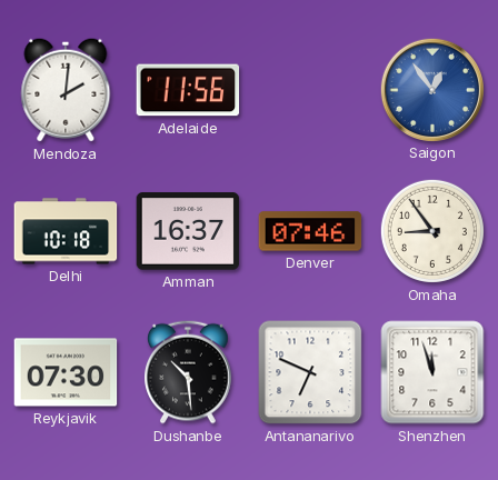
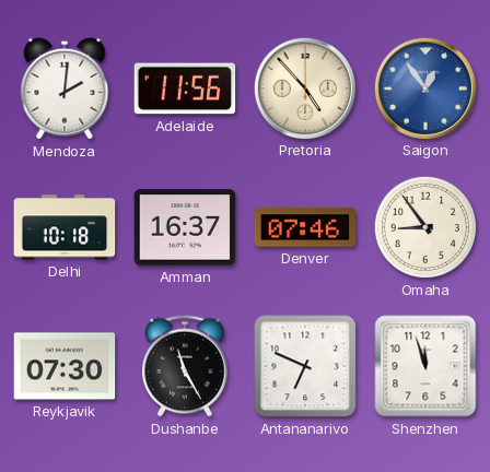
Pretoria: none -> 4:53
Dushanbe: 10:29 -> 11:25
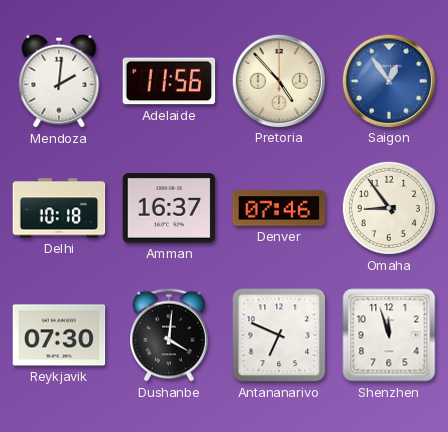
Dushanbe: 11:25 -> 4:01
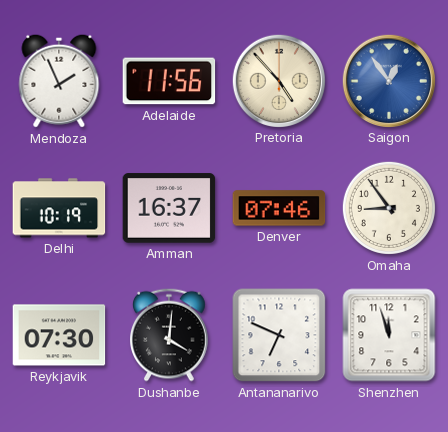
Mendoza: 2:01 -> 1:56
Delhi: 10:18 -> 10:19
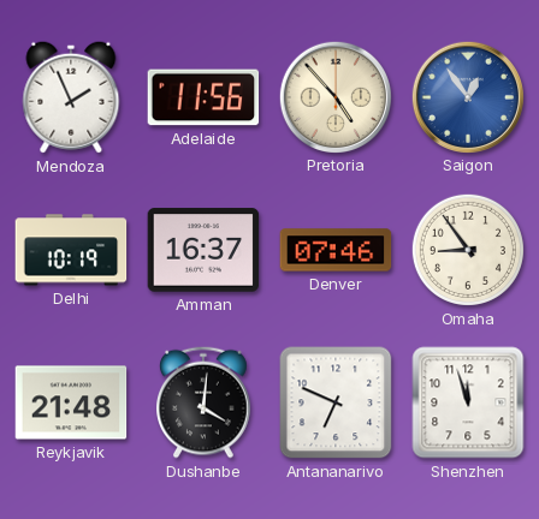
Reykjavik: 07:30 -> 21:48
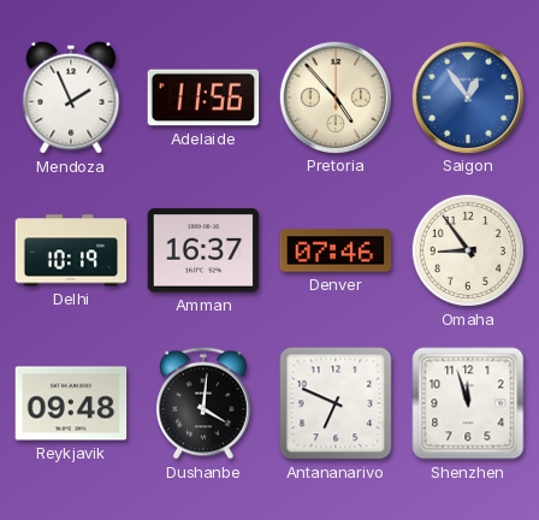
Reykjavik: 21:48 -> 09:48
